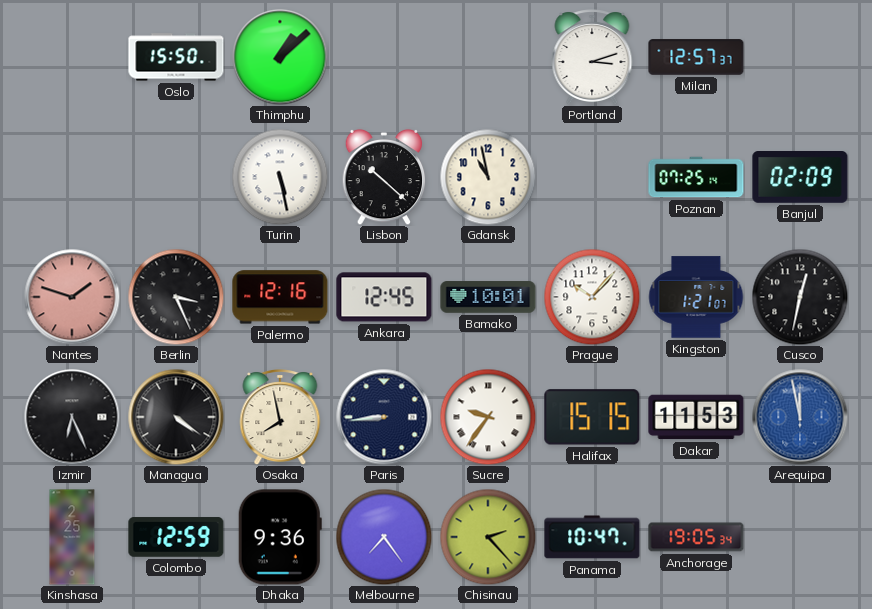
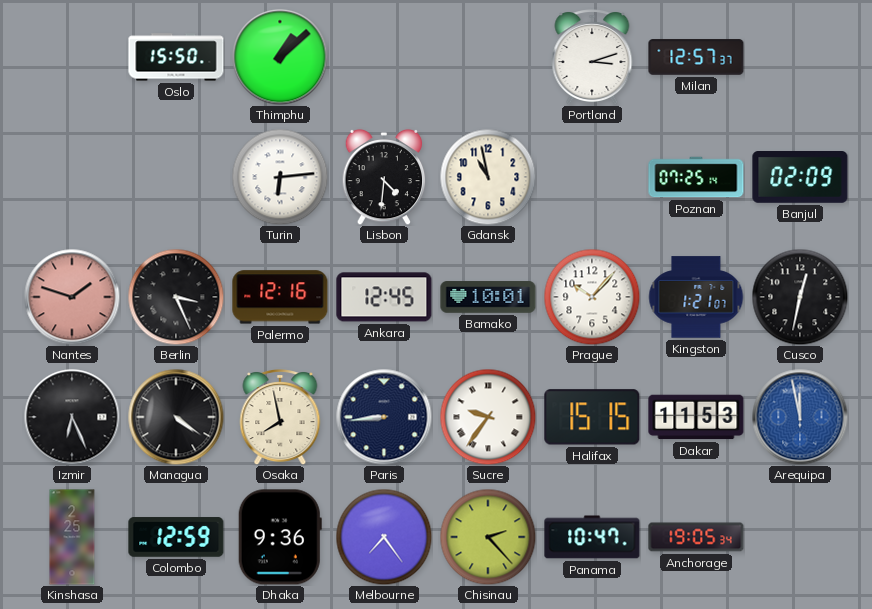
Turin: 5:28 -> 6:14
Lisbon: 10:22 -> 4:31
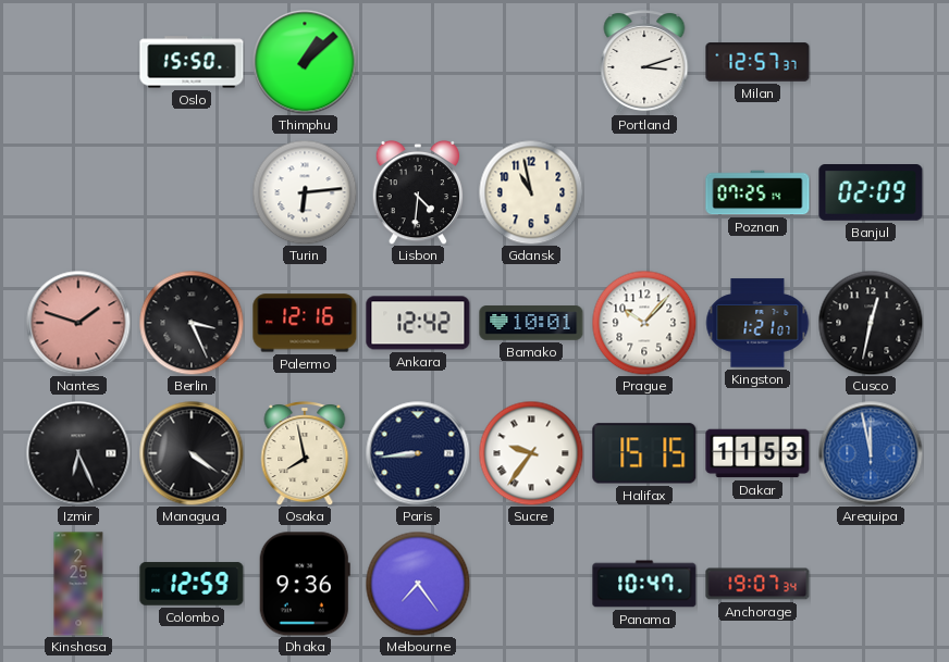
Ankara: 12:45 -> 12:42
Chisinau: 2:23 -> none
Anchorage: 19:05 -> 19:07
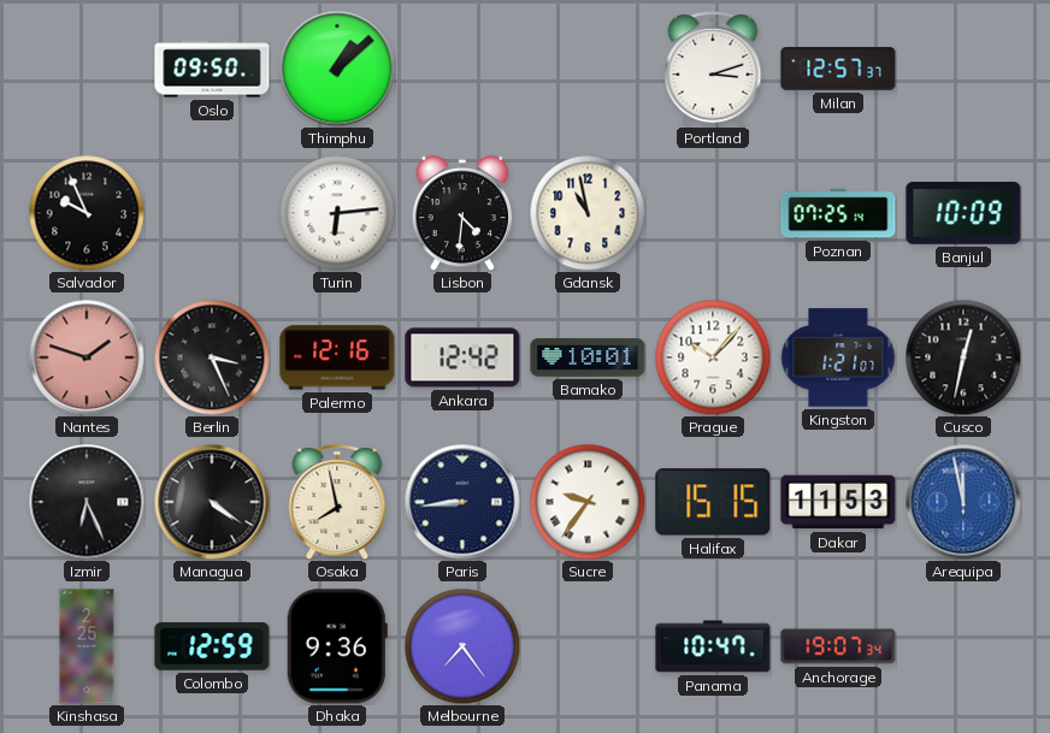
Oslo: 15:50 -> 09:50
Salvador: none -> 9:56
Banjul: 02:09 -> 10:09
